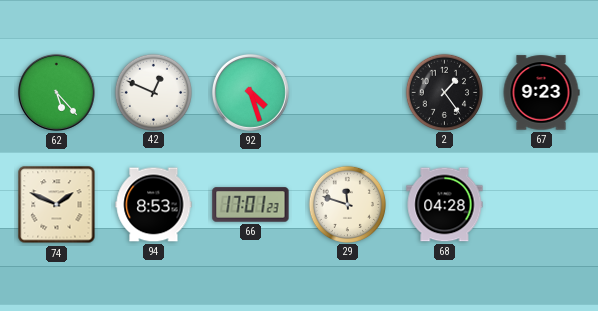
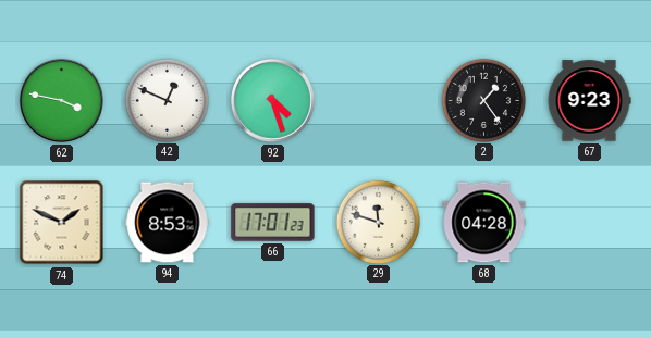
62: 5:23 -> 3:47
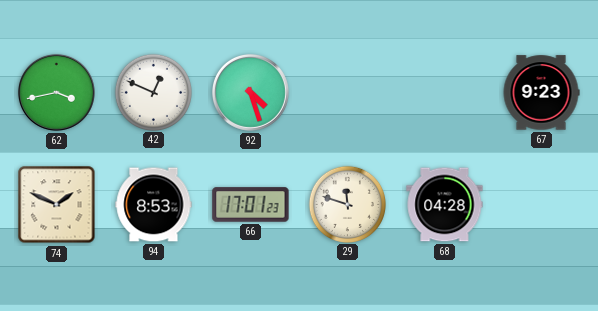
62: 3:47 -> 3:43
2: 1:24 -> none
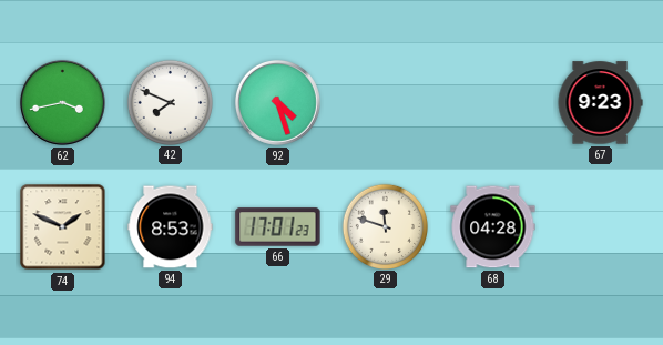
42: 12:49 -> 7:49
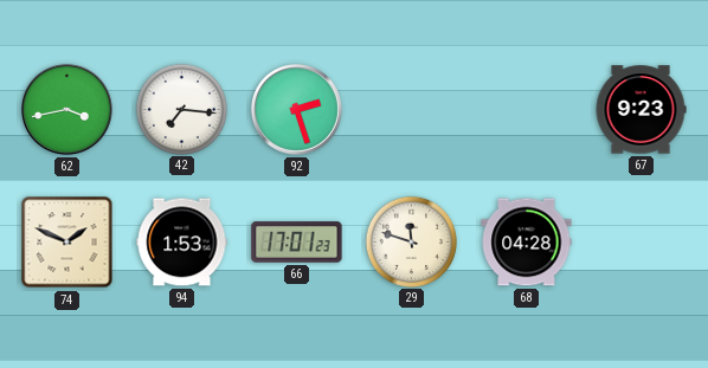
42: 7:49 -> 7:16
92: 4:27 -> 2:27
94: 8:53 -> 1:53
